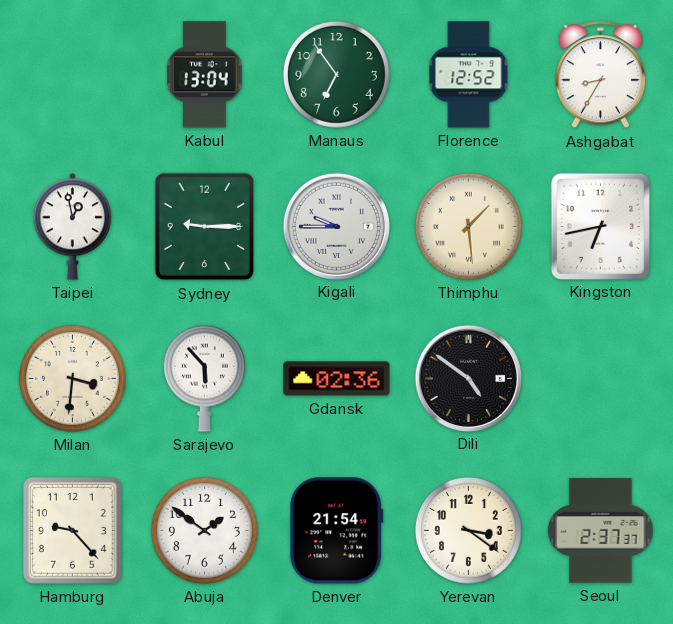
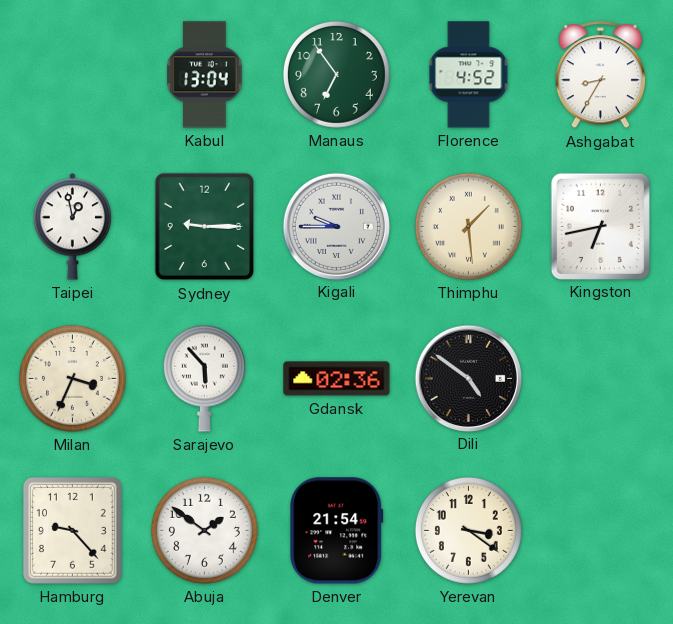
Florence: 12:52 -> 4:52
Milan: 3:31 -> 3:34
Seoul: 2:37 -> none
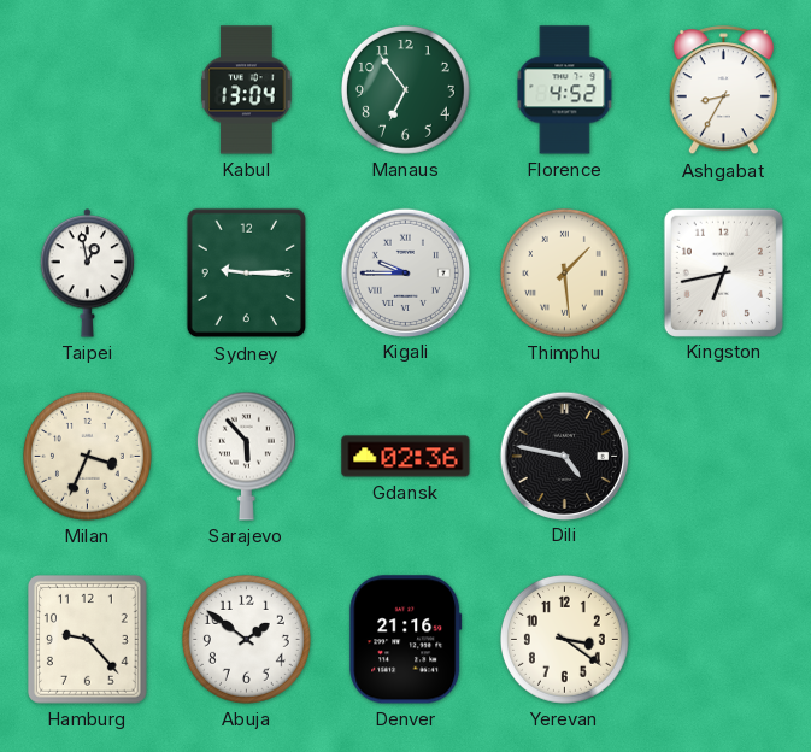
Dili: 4:51 -> 4:47
Denver: 21:54 -> 21:16
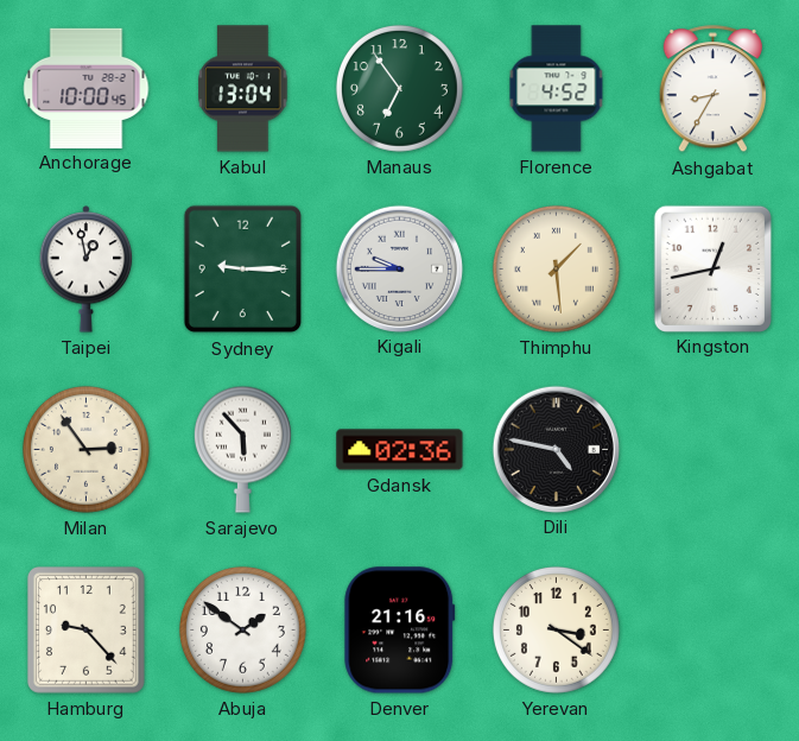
Anchorage: none -> 10:00
Kingston: 6:43 -> 12:43
Milan: 3:34 -> 2:54
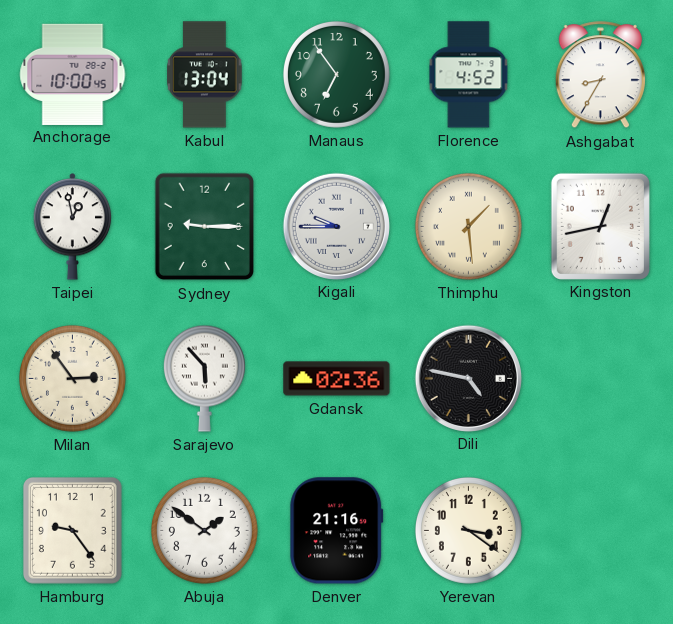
Hamburg: 9:23 -> 9:24
